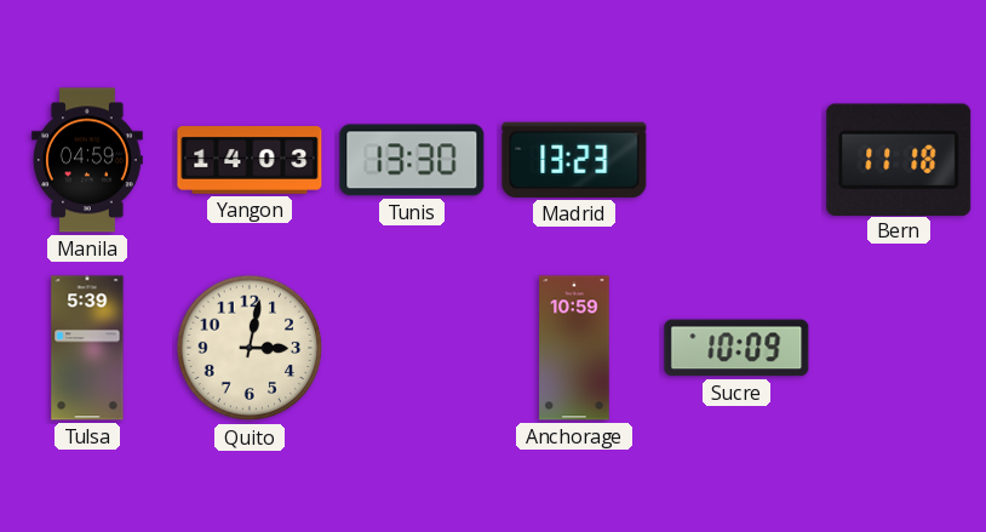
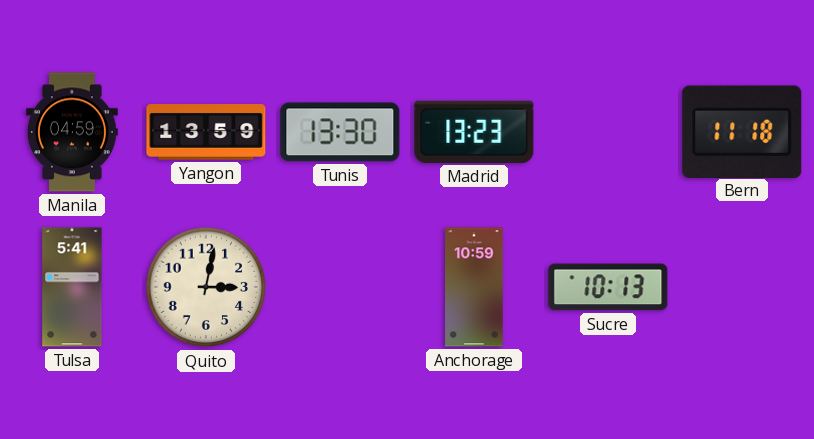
Yangon: 14:03 -> 13:59
Tulsa: 5:39 -> 5:41
Sucre: 10:09 -> 10:13
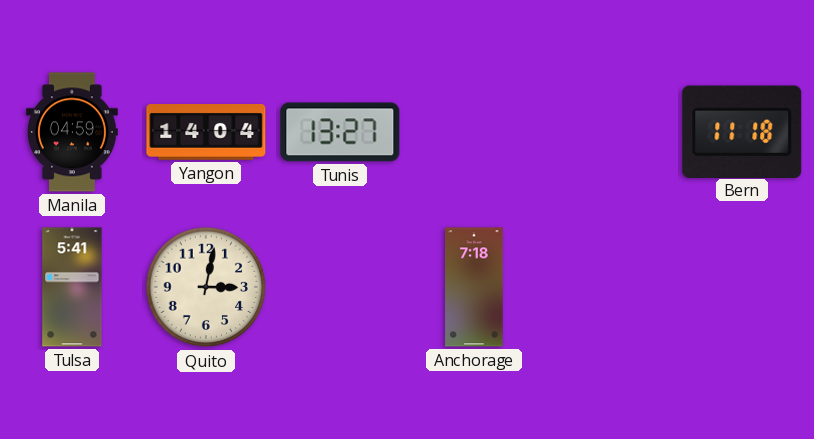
Yangon: 13:59 -> 14:04
Tunis: 13:30 -> 13:27
Madrid: 13:23 -> none
Anchorage: 10:59 -> 7:18
Sucre: 10:13 -> none
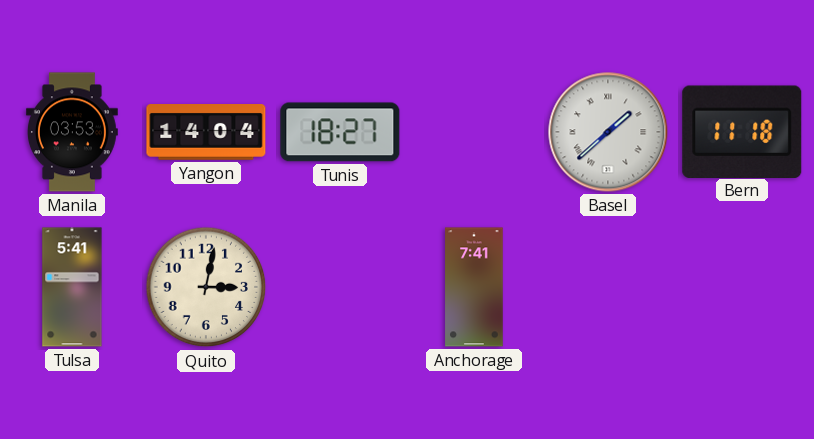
Manila: 04:59 -> 03:53
Tunis: 13:27 -> 18:27
Basel: none -> 1:38
Anchorage: 7:18 -> 7:41
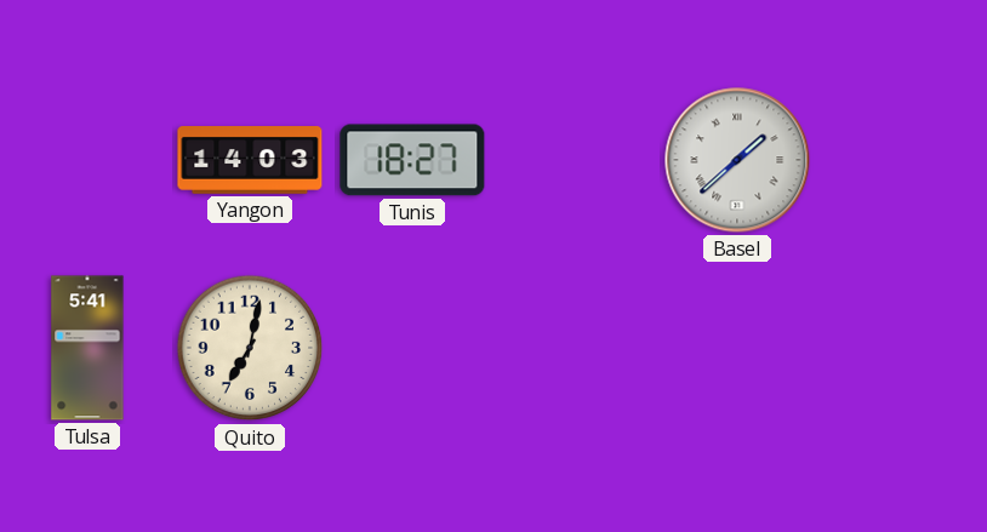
Manila: 03:53 -> none
Yangon: 14:04 -> 14:03
Bern: 11:18 -> none
Quito: 3:02 -> 7:02
Anchorage: 7:41 -> none
